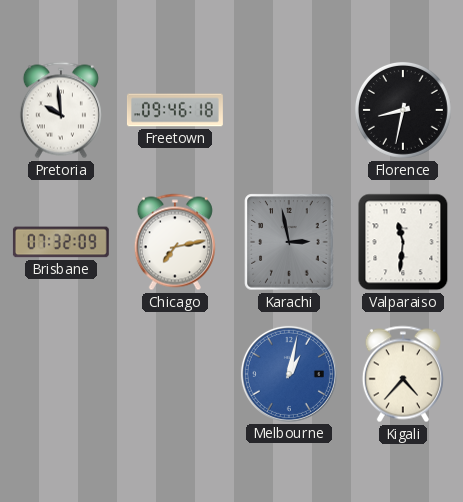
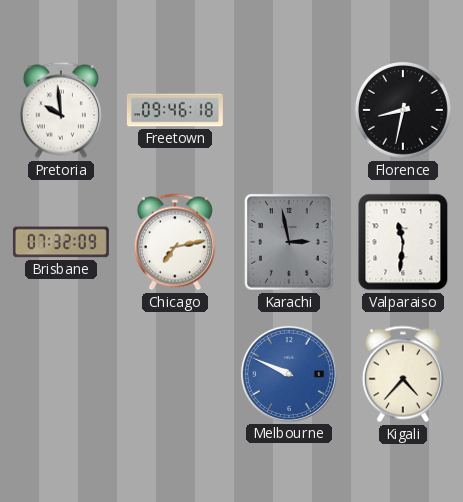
Melbourne: 1:02 -> 9:49
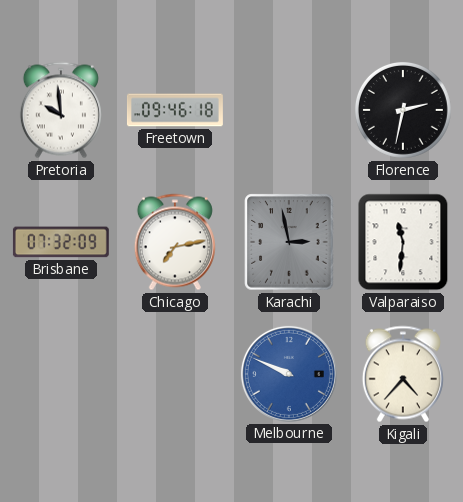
Florence: 8:32 -> 2:32
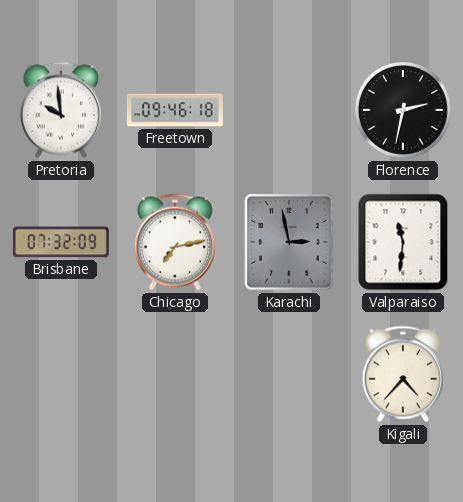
Melbourne: 9:49 -> none
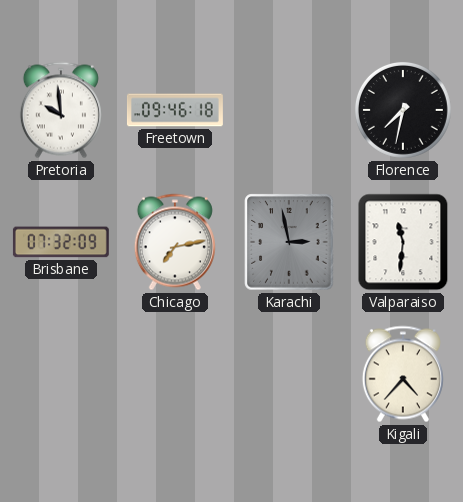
Florence: 2:32 -> 7:32
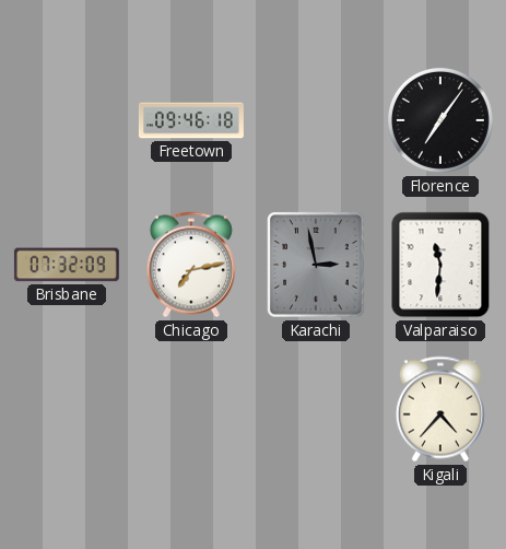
Pretoria: 9:59 -> none
Florence: 7:32 -> 7:06
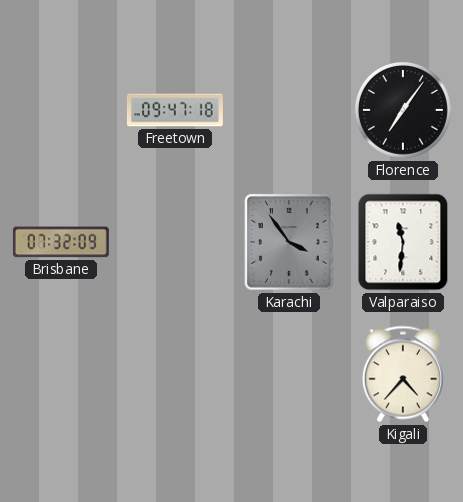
Freetown: 09:46 -> 09:47
Chicago: 7:13 -> none
Karachi: 2:58 -> 3:54
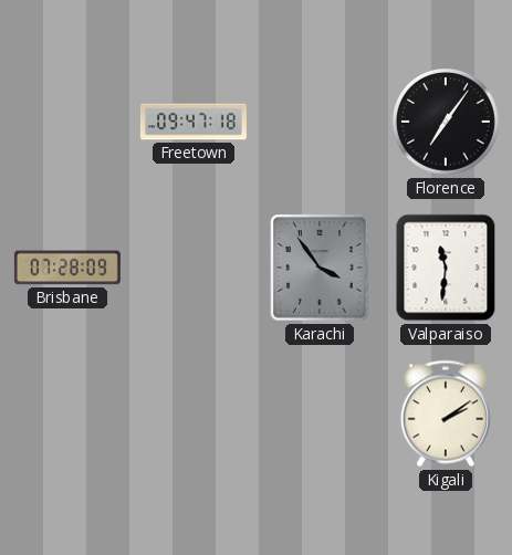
Brisbane: 07:32 -> 07:28
Kigali: 4:37 -> 2:09
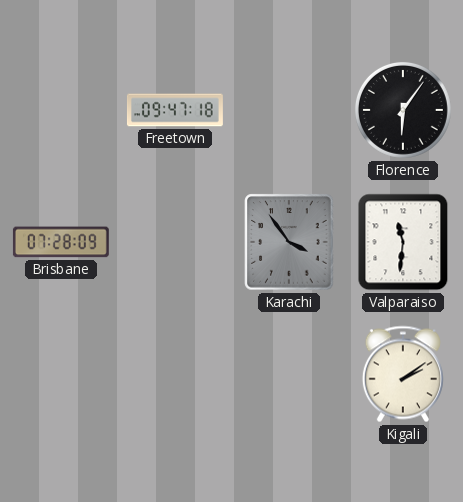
Florence: 7:06 -> 6:06
